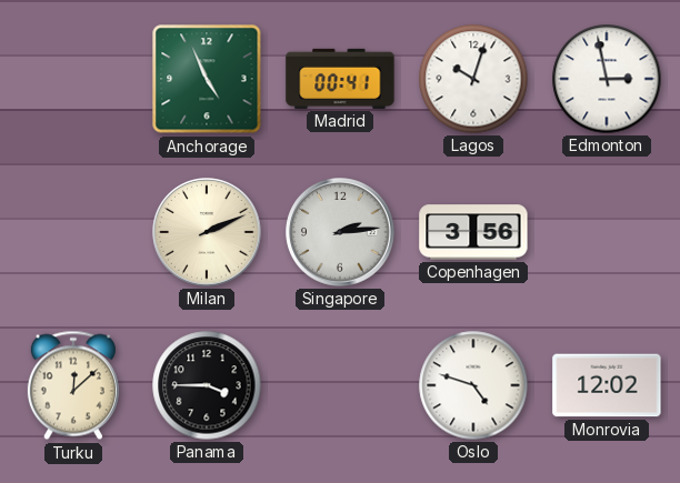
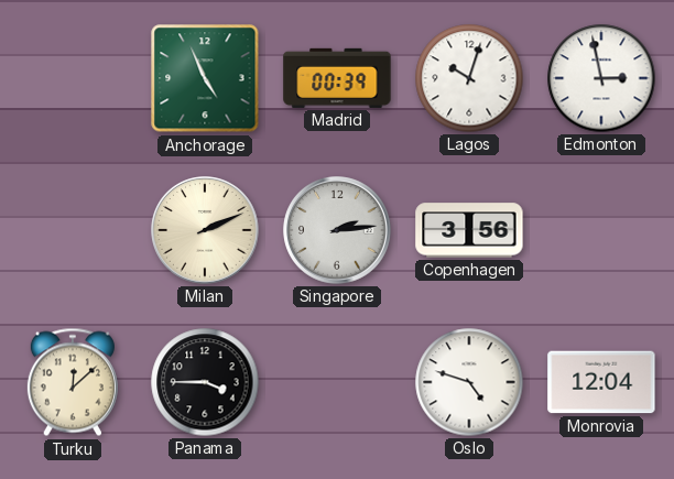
Madrid: 00:41 -> 00:39
Monrovia: 12:02 -> 12:04
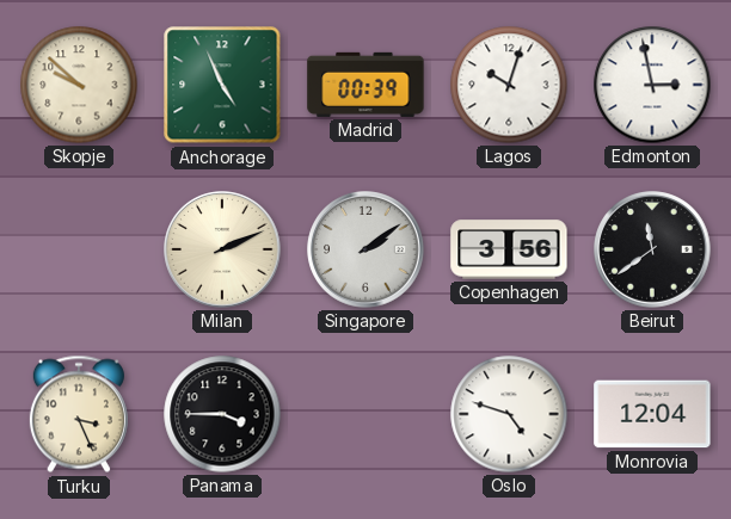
Skopje: none -> 9:52
Singapore: 2:14 -> 2:09
Beirut: none -> 11:39
Turku: 12:08 -> 3:26
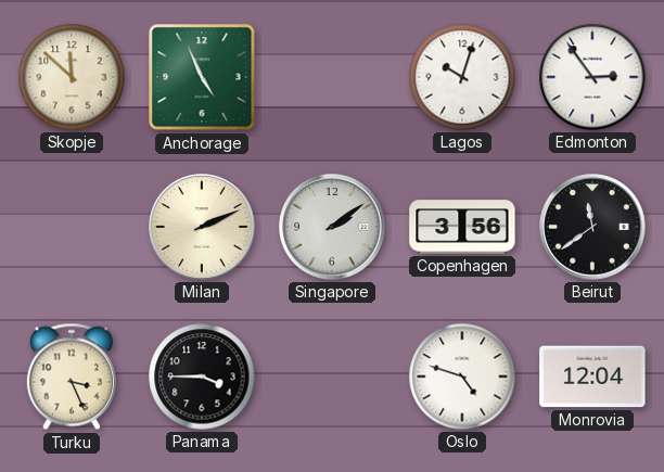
Skopje: 9:52 -> 11:52
Madrid: 00:39 -> none
Edmonton: 2:58 -> 2:54
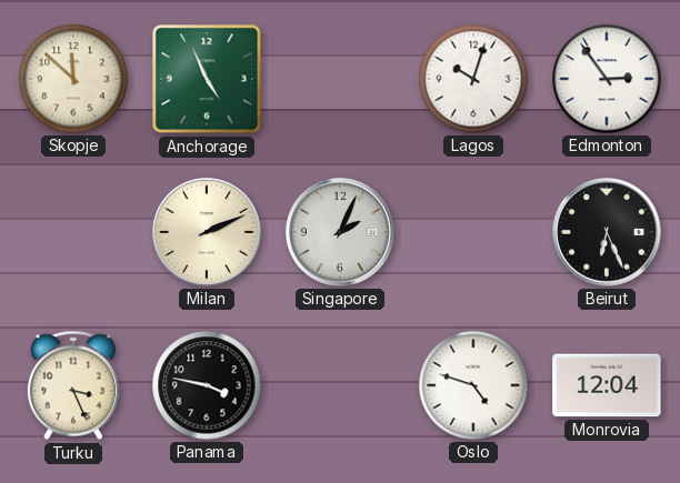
Singapore: 2:09 -> 2:04
Copenhagen: 3:56 -> none
Beirut: 11:39 -> 6:26
Panama: 3:45 -> 3:47
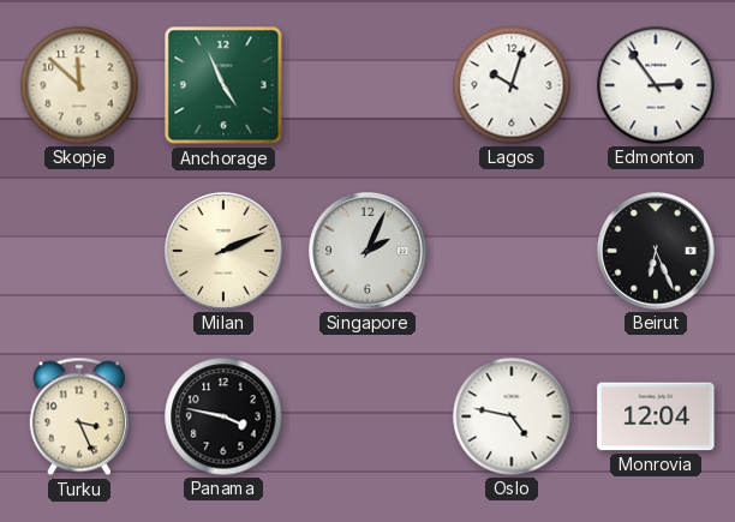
Oslo: 4:48 -> 4:47
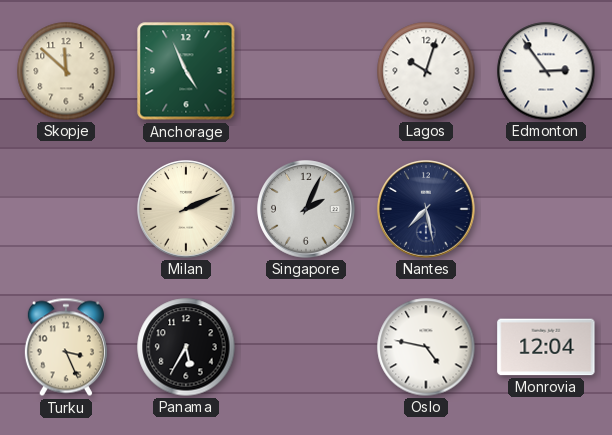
Nantes: none -> 7:28
Beirut: 6:26 -> none
Panama: 3:47 -> 5:35
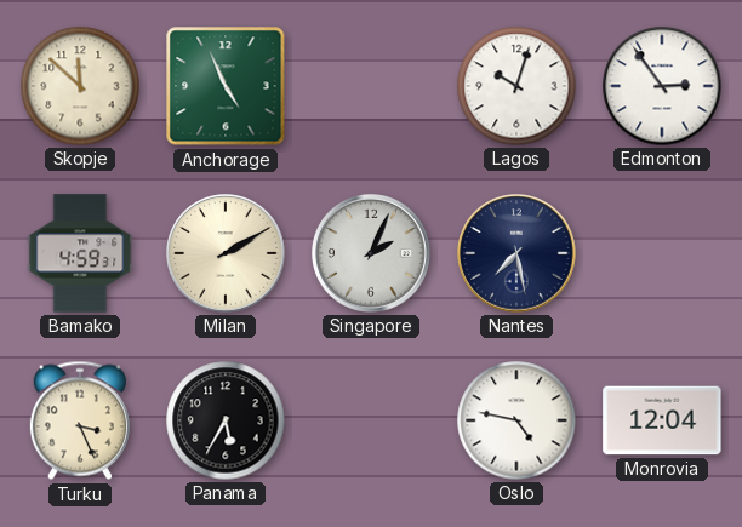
Bamako: none -> 4:59
Milan: 2:11 -> 2:10
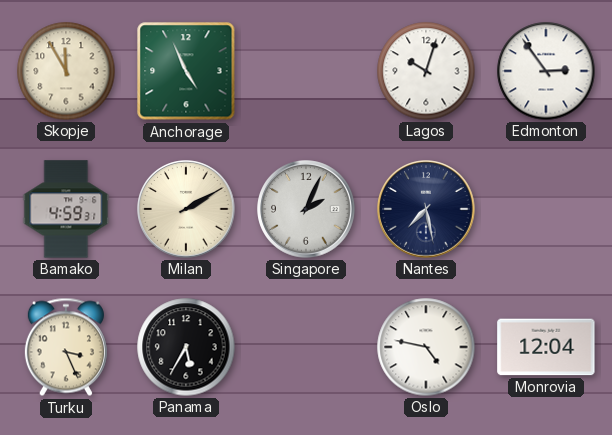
Skopje: 11:52 -> 11:55
